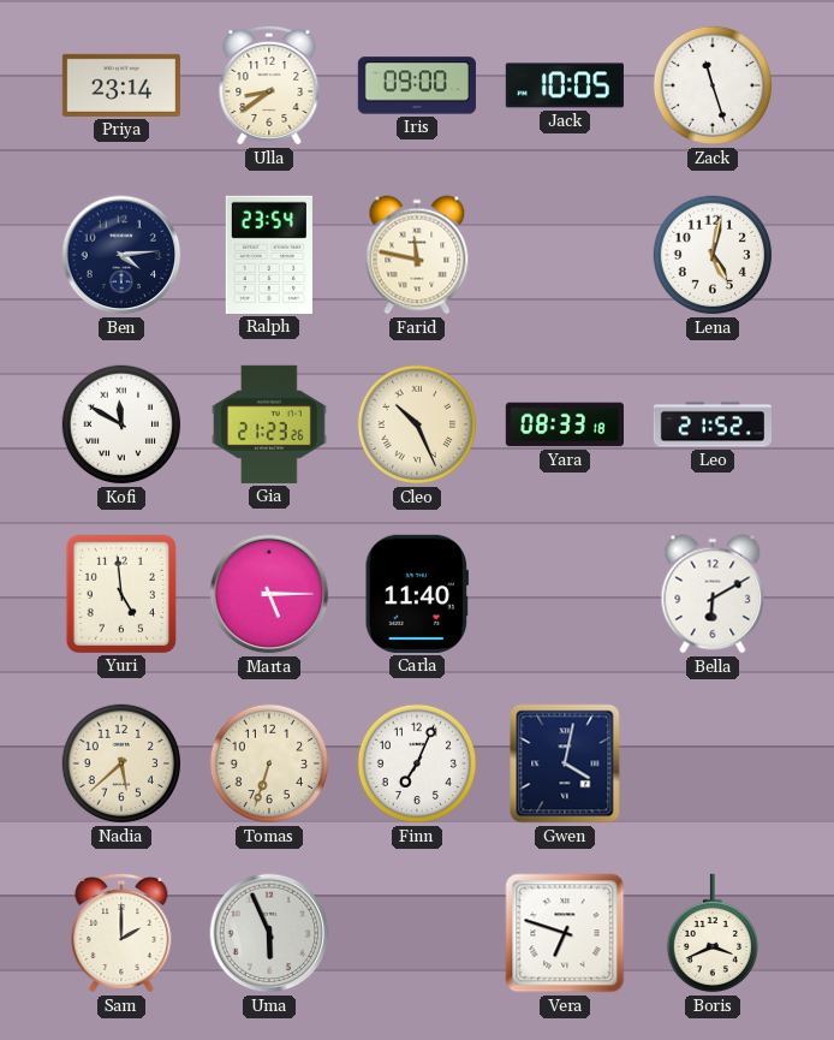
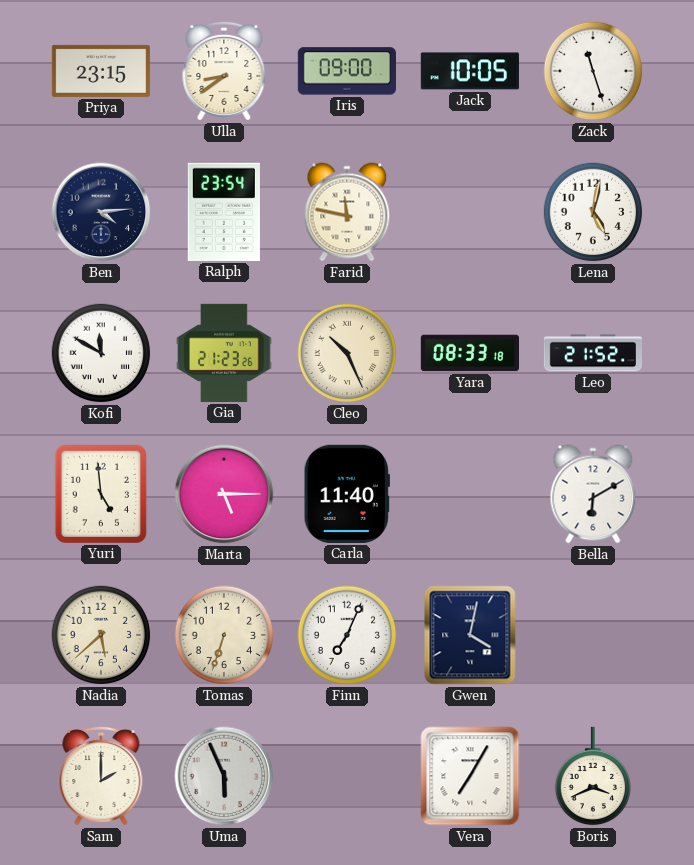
Priya: 23:14 -> 23:15
Vera: 6:48 -> 7:05
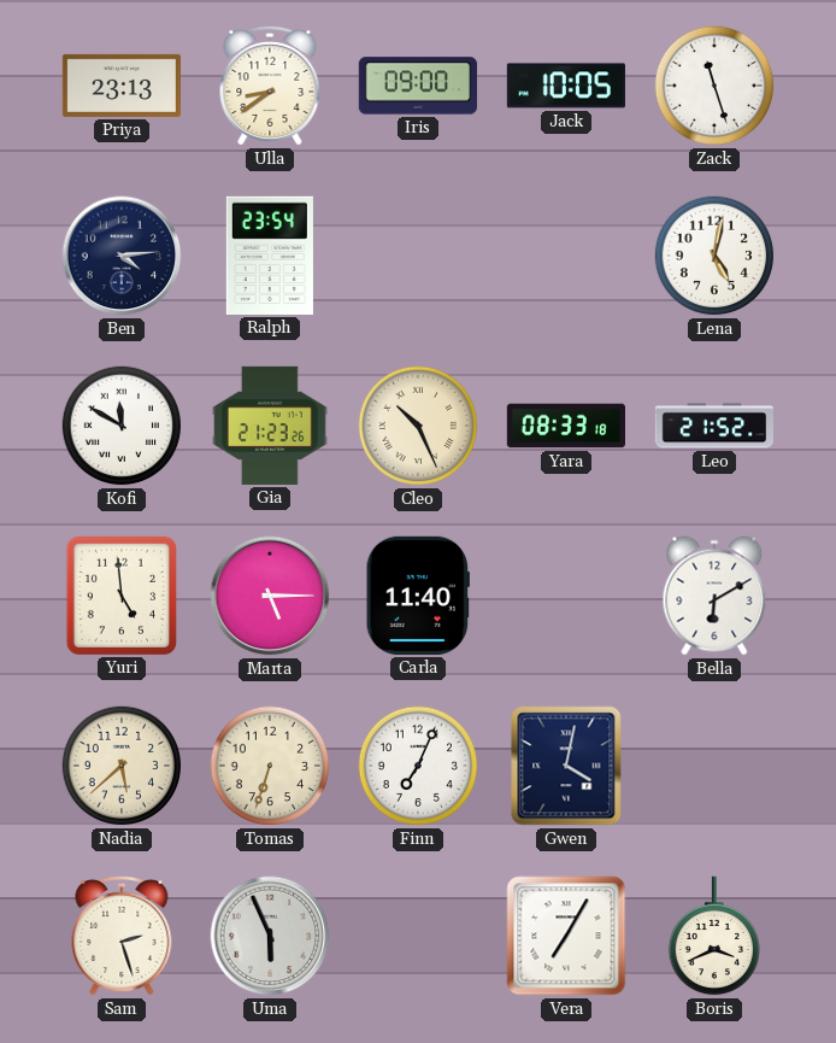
Priya: 23:15 -> 23:13
Farid: 11:47 -> none
Sam: 2:00 -> 2:27
